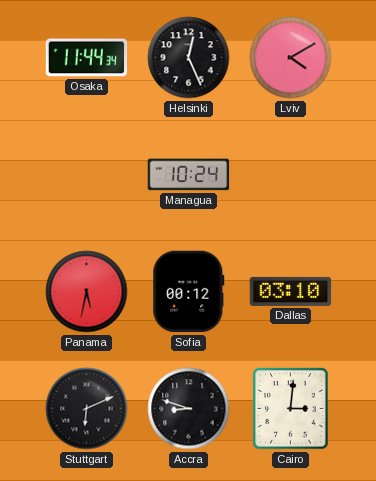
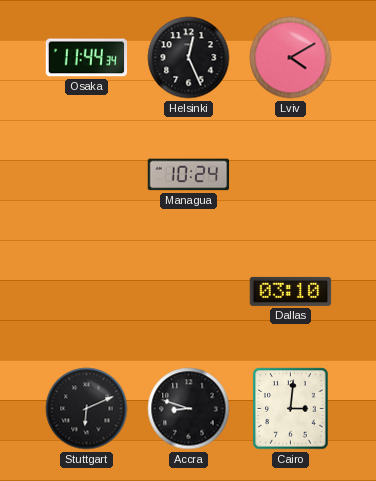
Panama: 5:32 -> none
Sofia: 00:12 -> none
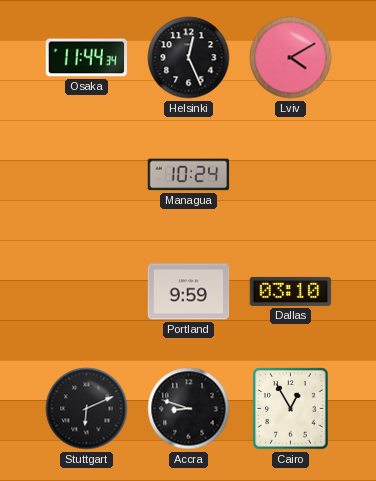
Portland: none -> 9:59
Cairo: 3:01 -> 12:55
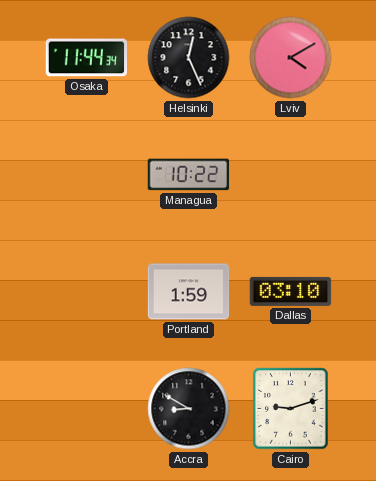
Managua: 10:24 -> 10:22
Portland: 9:59 -> 1:59
Stuttgart: 6:11 -> none
Accra: 8:48 -> 8:50
Cairo: 12:55 -> 9:12
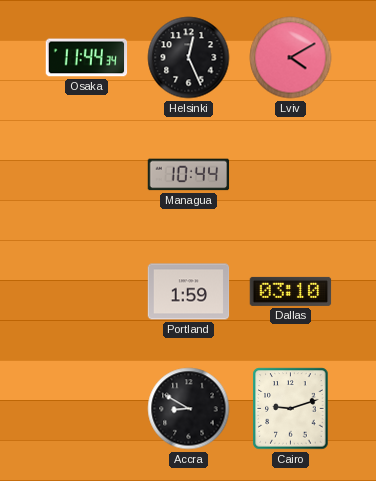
Managua: 10:22 -> 10:44
